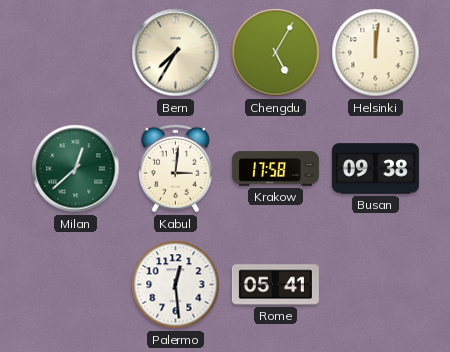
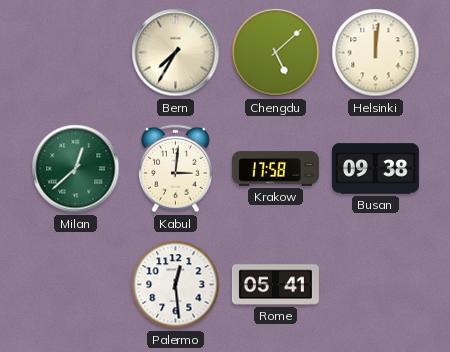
Chengdu: 5:05 -> 5:08
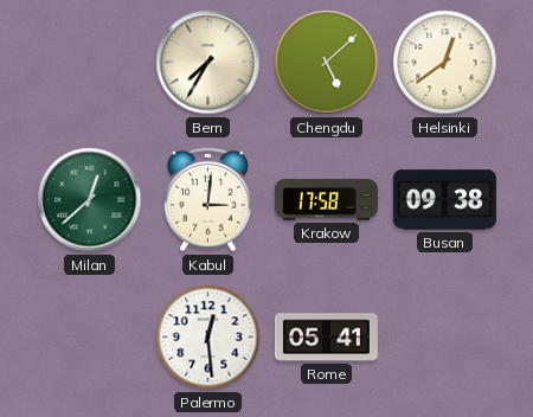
Helsinki: 12:01 -> 12:39
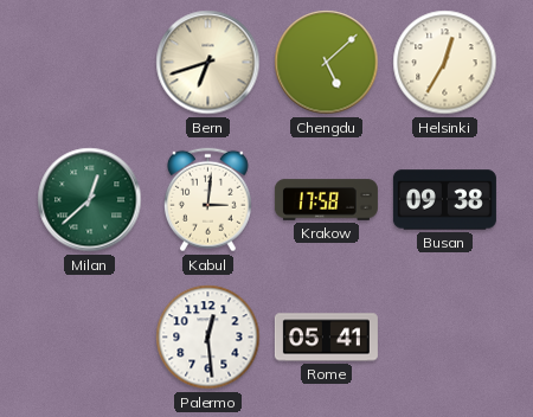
Bern: 7:35 -> 6:42
Helsinki: 12:39 -> 12:35
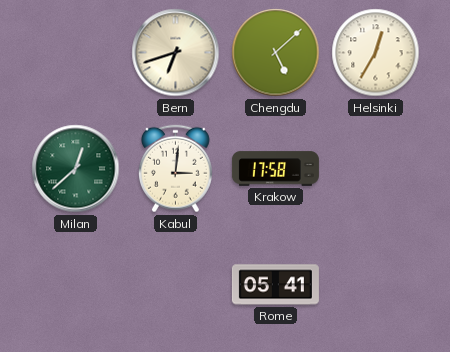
Busan: 09:38 -> none
Palermo: 12:29 -> none
